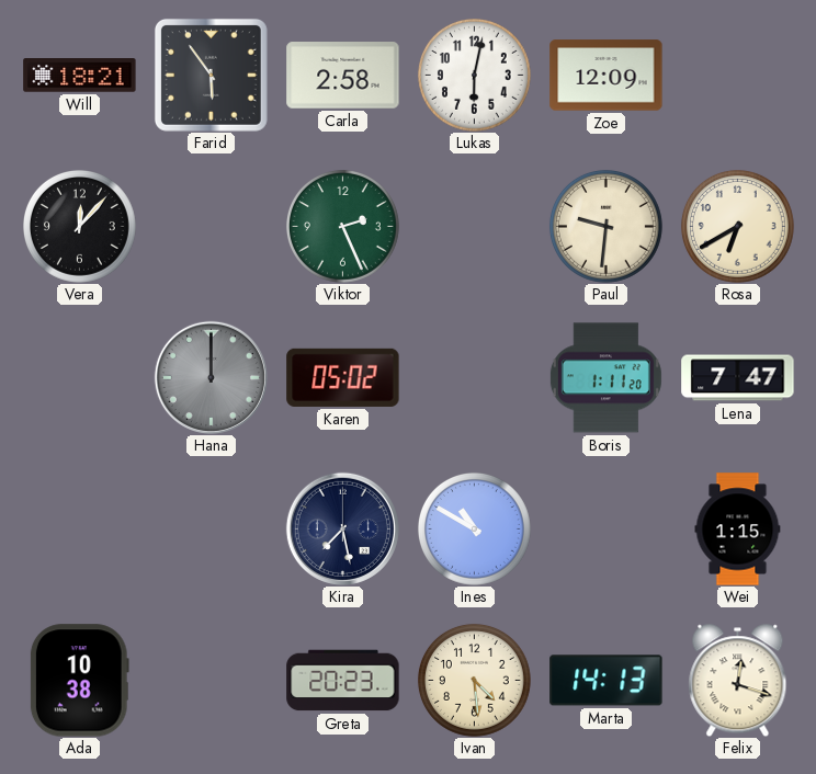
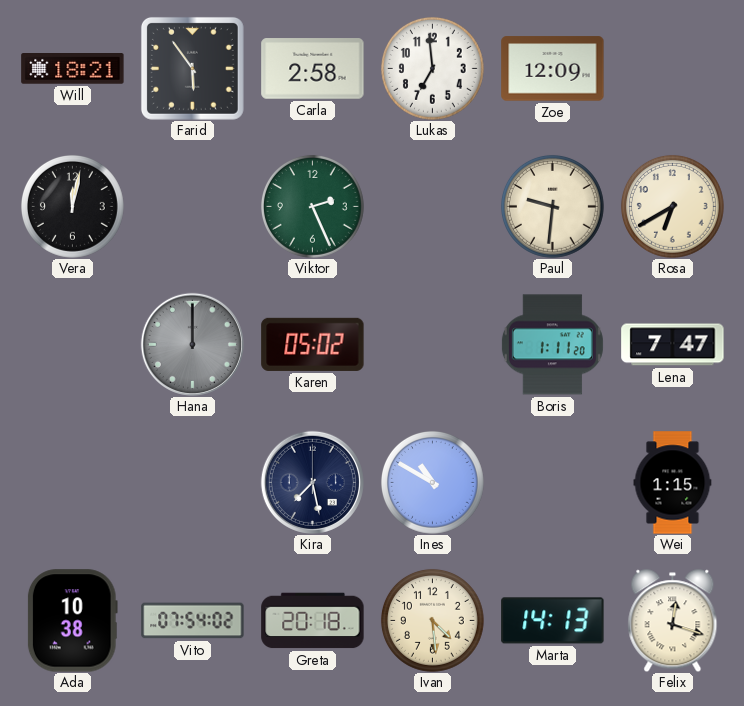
Lukas: 6:02 -> 6:59
Vera: 12:07 -> 12:02
Vito: none -> 07:54
Greta: 20:23 -> 20:18
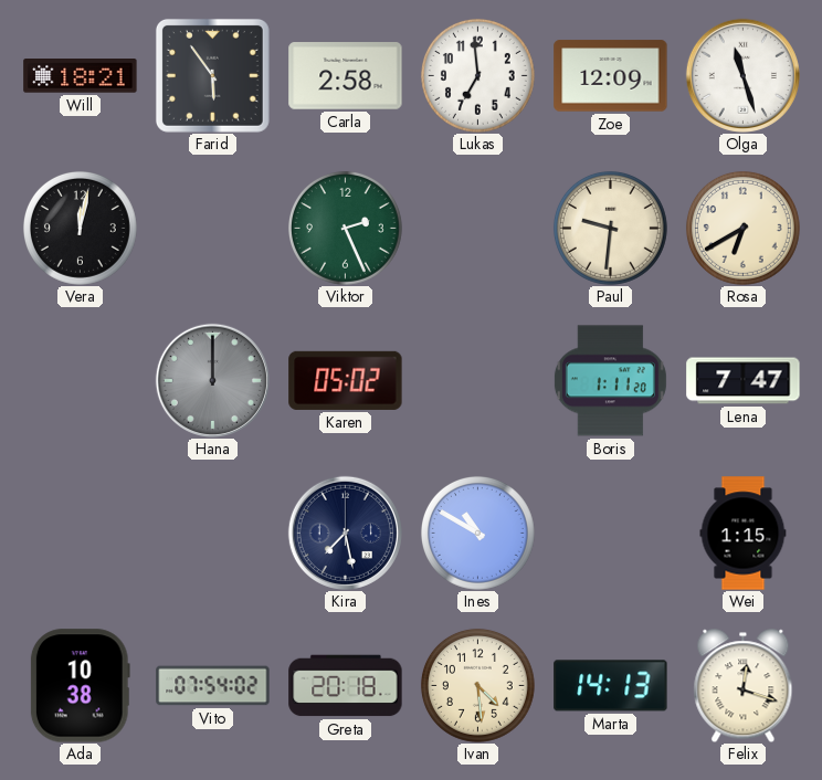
Olga: none -> 11:27
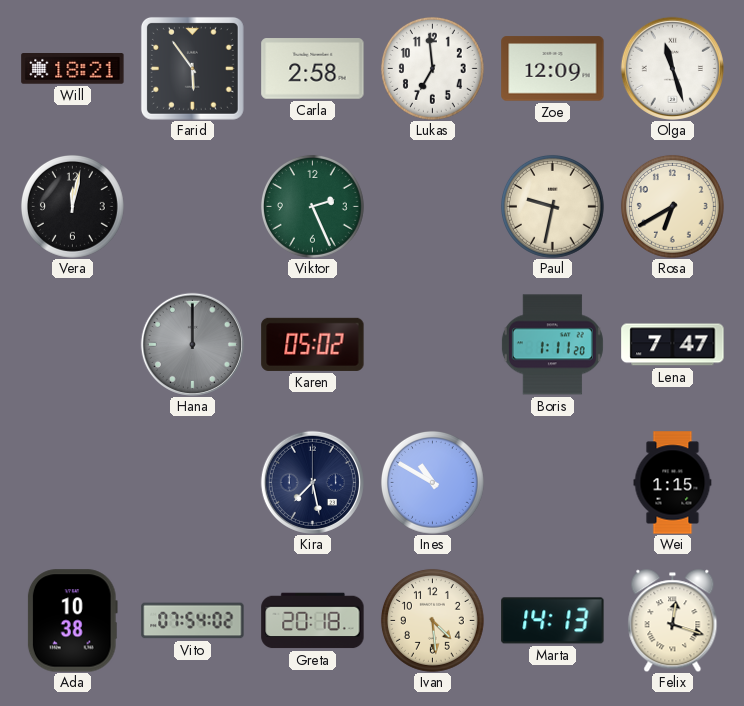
Paul: 9:31 -> 9:32
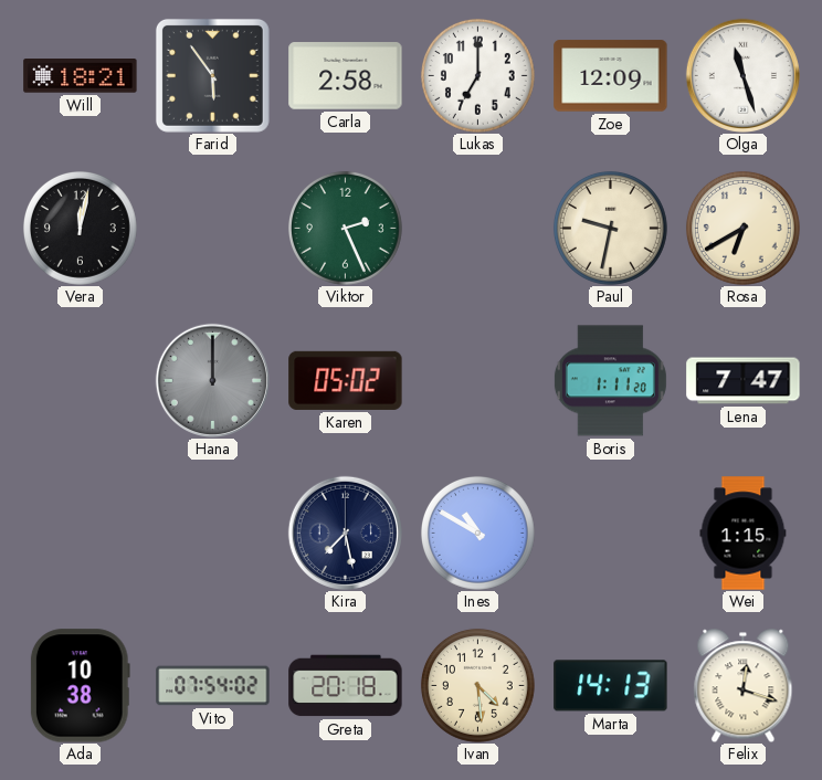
Lukas: 6:59 -> 7:00
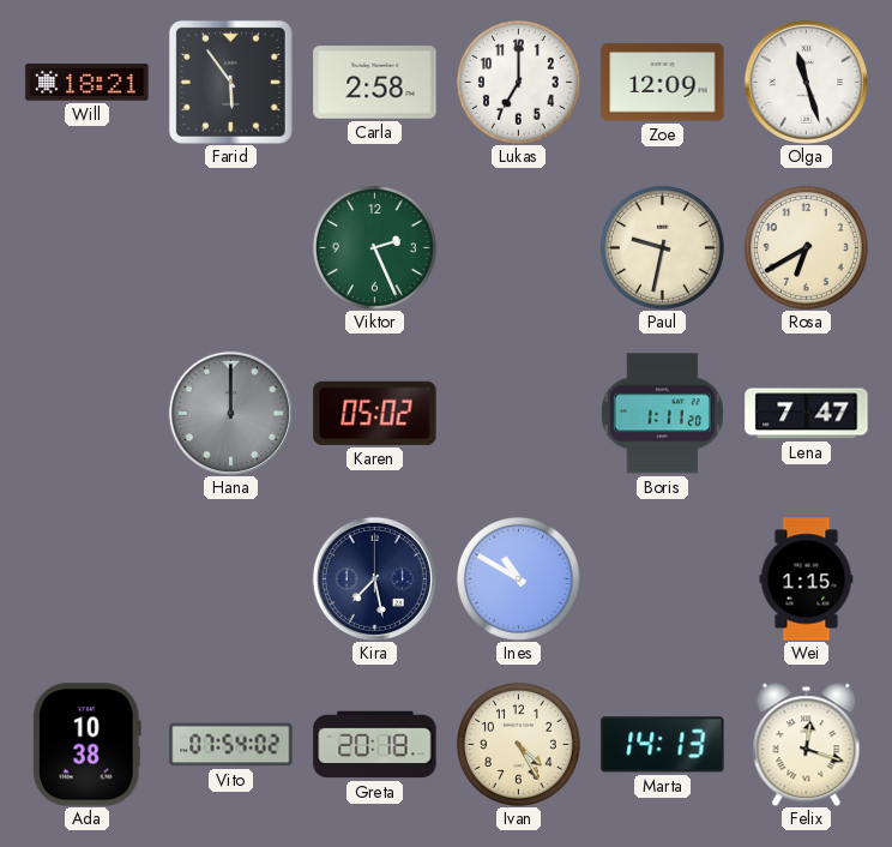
Vera: 12:02 -> none
Ivan: 4:29 -> 4:25
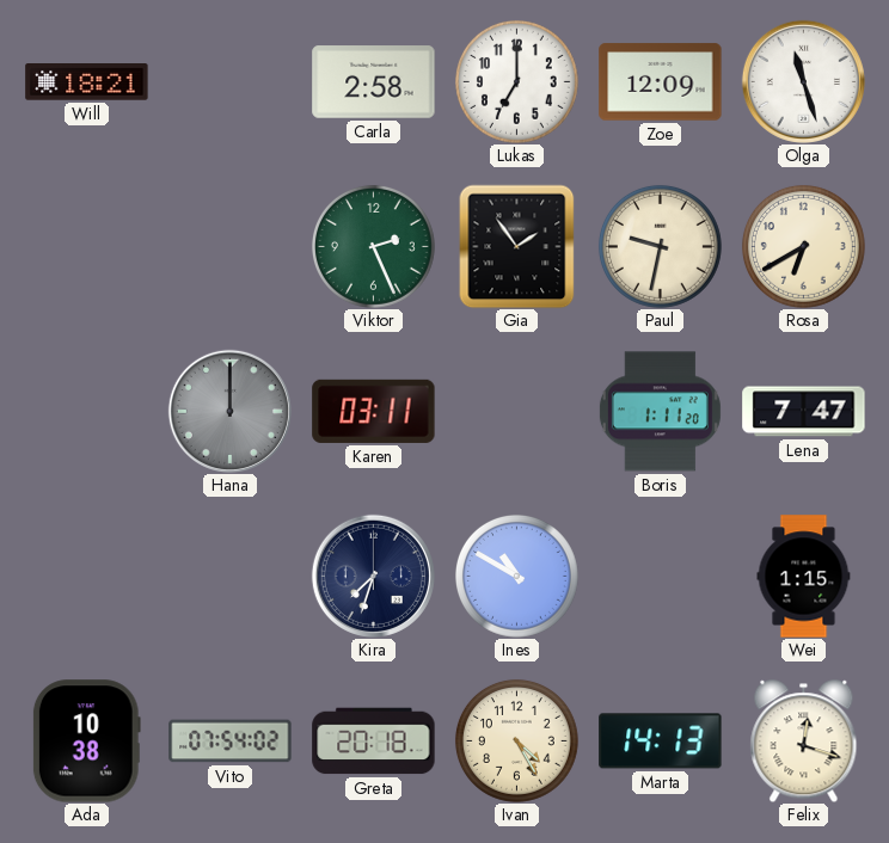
Farid: 5:54 -> none
Gia: none -> 1:54
Karen: 05:02 -> 03:11
Kira: 7:28 -> 7:33
